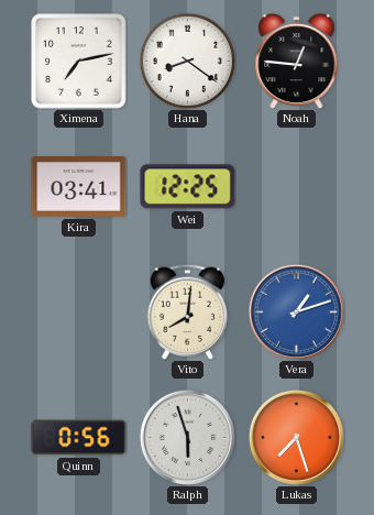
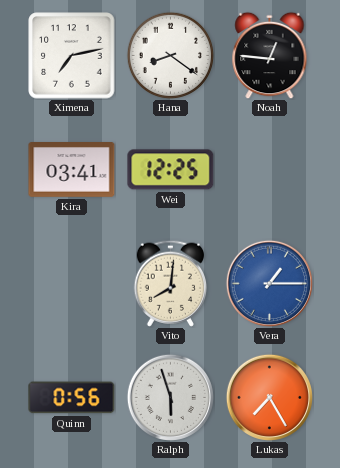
Vera: 1:12 -> 1:15
Lukas: 7:27 -> 7:25
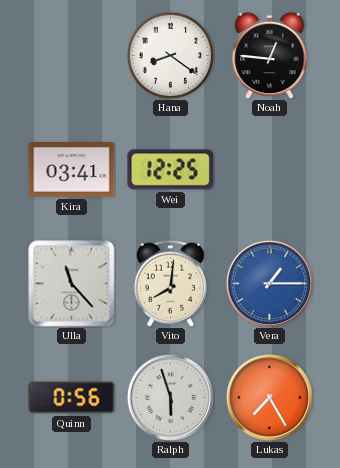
Ximena: 7:13 -> none
Ulla: none -> 11:23
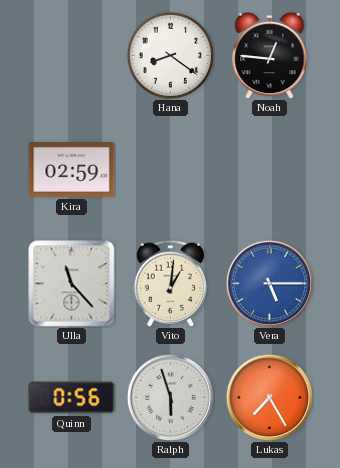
Kira: 03:41 -> 02:59
Wei: 12:25 -> none
Vito: 8:01 -> 1:01
Vera: 1:15 -> 5:15
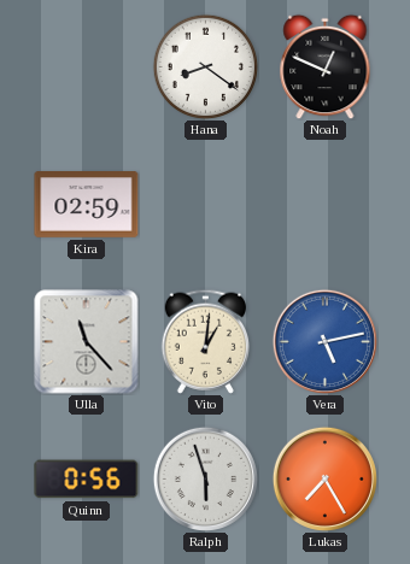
Noah: 12:46 -> 12:49
Vera: 5:15 -> 5:13
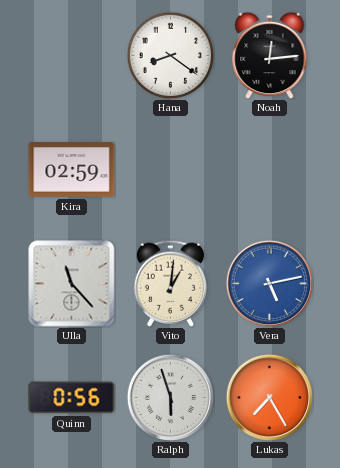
Noah: 12:49 -> 12:14
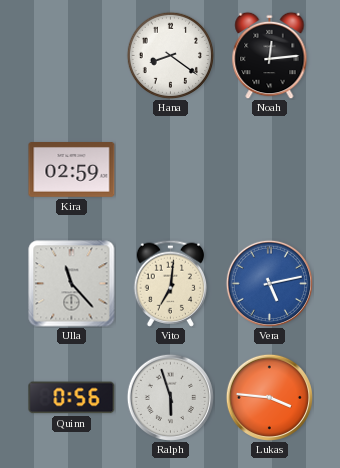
Vito: 1:01 -> 7:01
Lukas: 7:25 -> 3:46
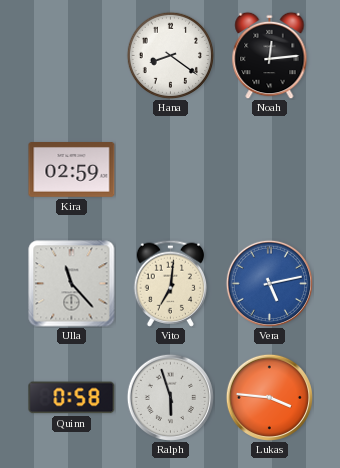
Quinn: 0:56 -> 0:58
